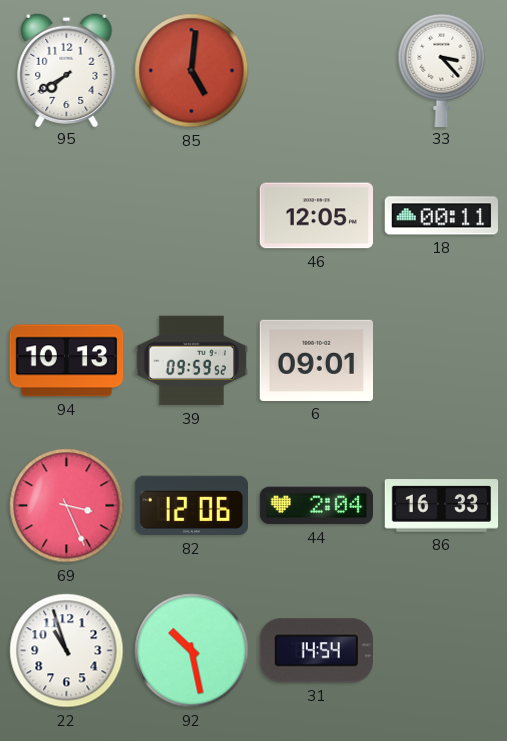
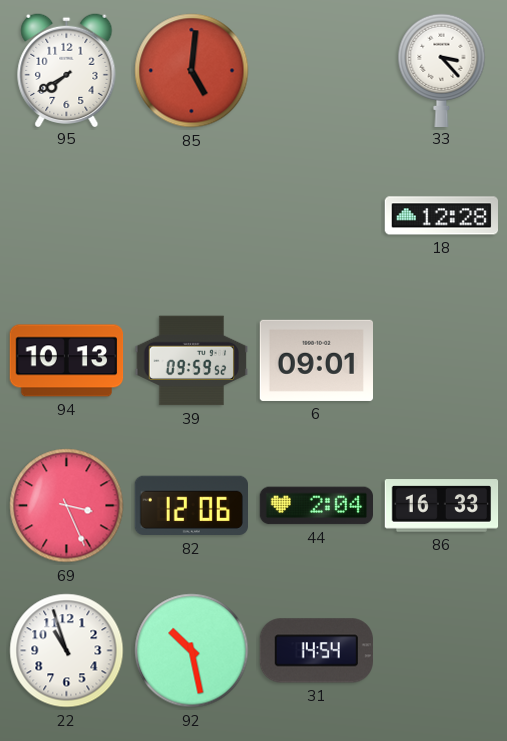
46: 12:05 -> none
18: 00:11 -> 12:28
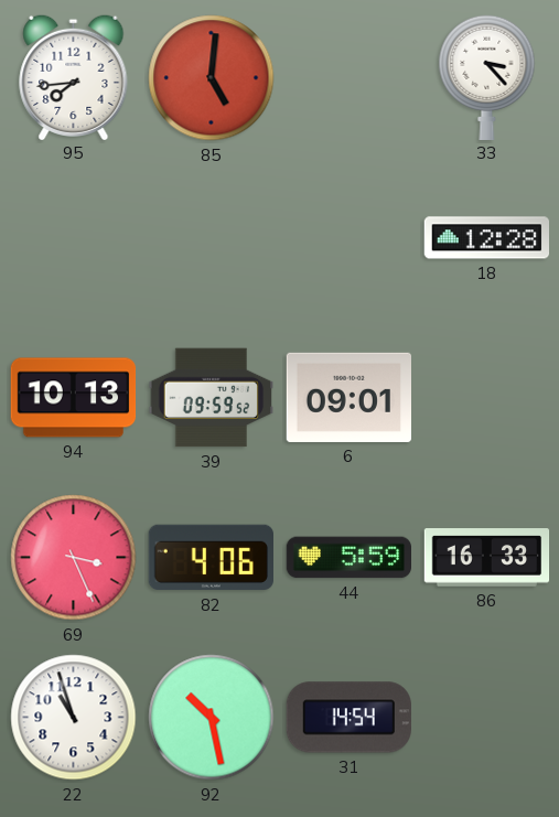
95: 7:40 -> 7:44
82: 12:06 -> 4:06
44: 2:04 -> 5:59
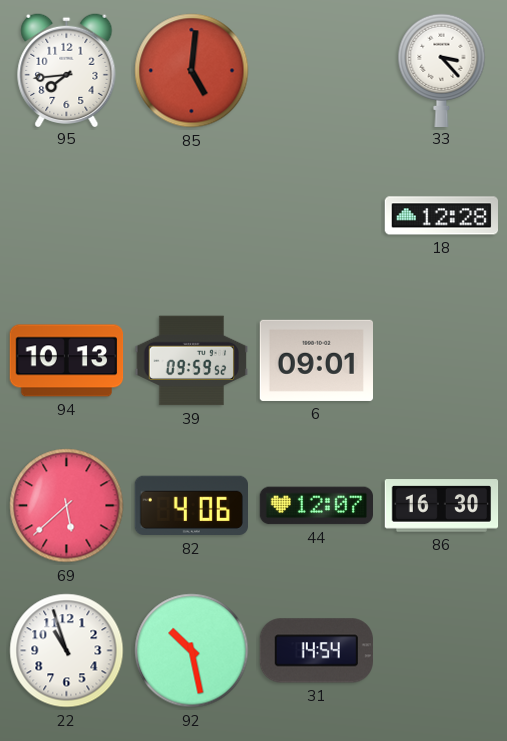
69: 3:26 -> 5:38
44: 5:59 -> 12:07
86: 16:33 -> 16:30
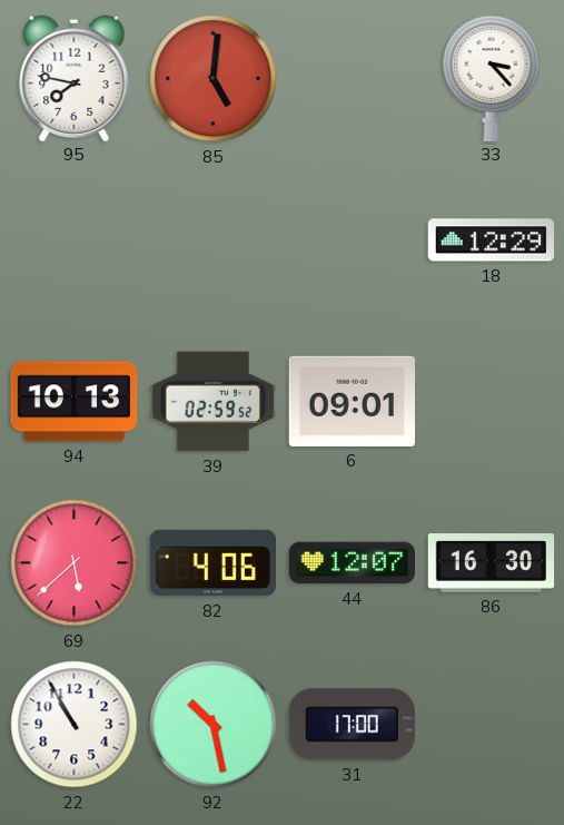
95: 7:44 -> 7:47
18: 12:28 -> 12:29
39: 09:59 -> 02:59
22: 10:57 -> 10:55
31: 14:54 -> 17:00
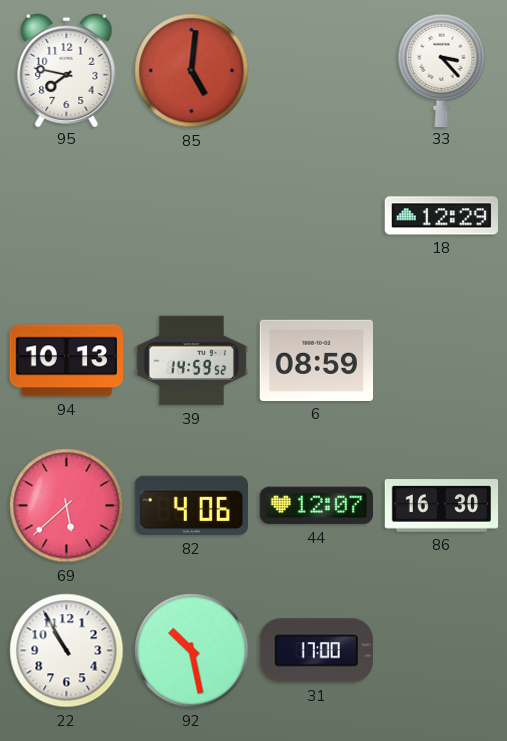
39: 02:59 -> 14:59
6: 09:01 -> 08:59
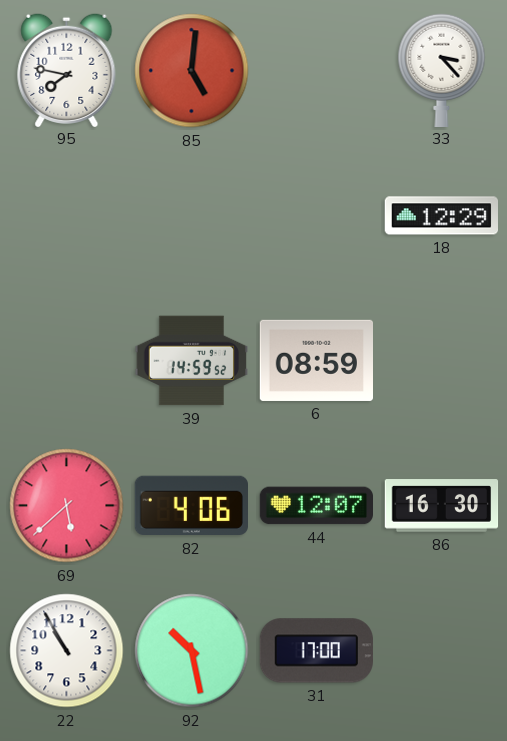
94: 10:13 -> none
